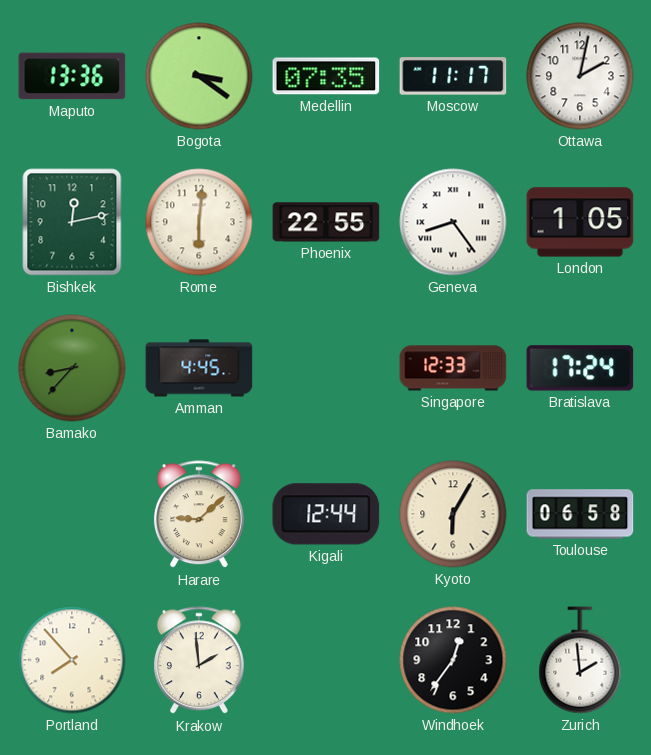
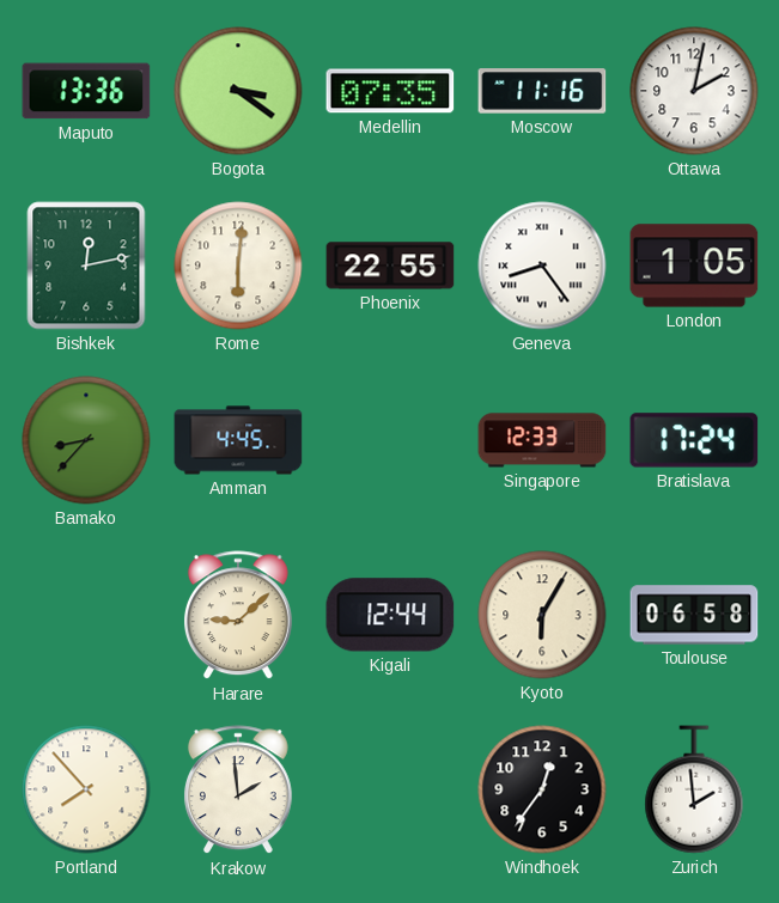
Moscow: 11:17 -> 11:16
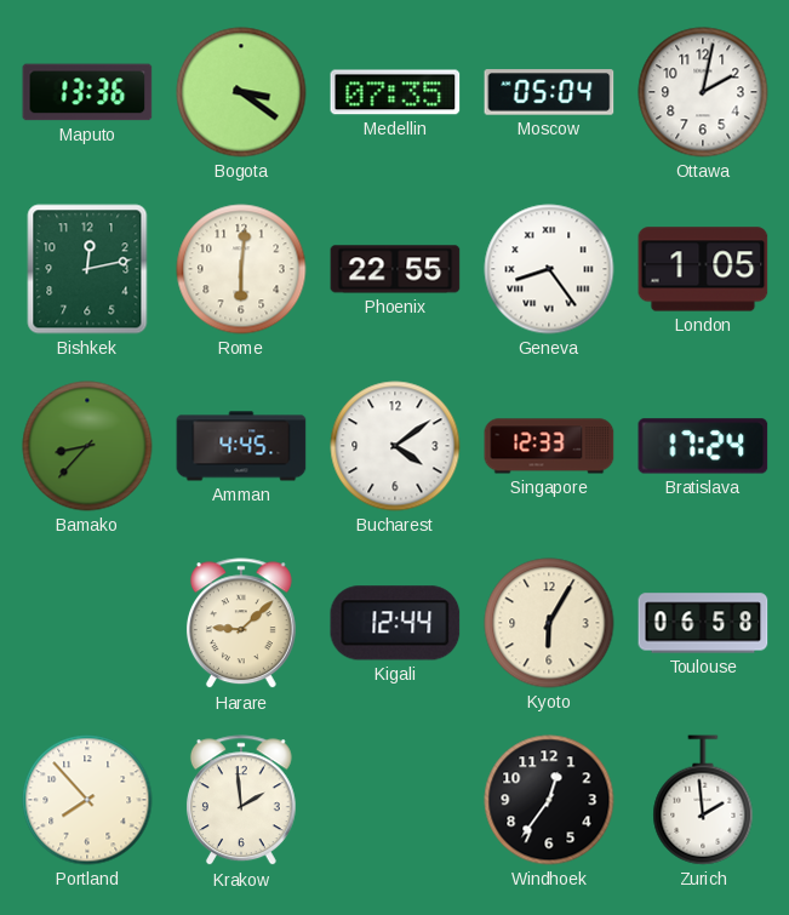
Moscow: 11:16 -> 05:04
Bucharest: none -> 4:09
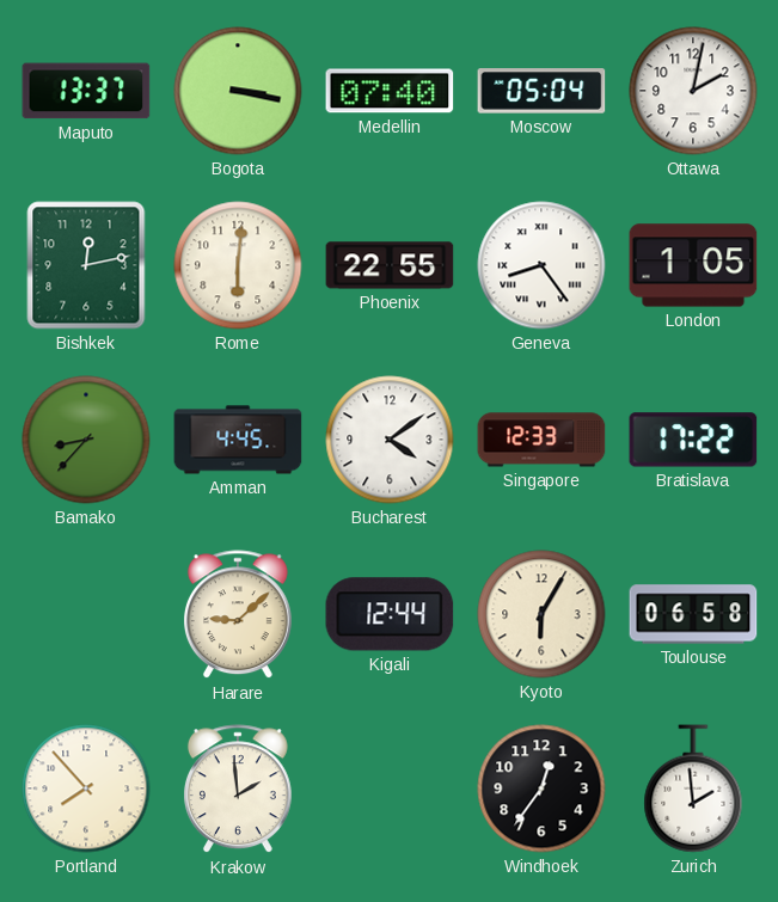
Maputo: 13:36 -> 13:37
Bogota: 3:21 -> 3:17
Medellin: 07:35 -> 07:40
Bratislava: 17:24 -> 17:22
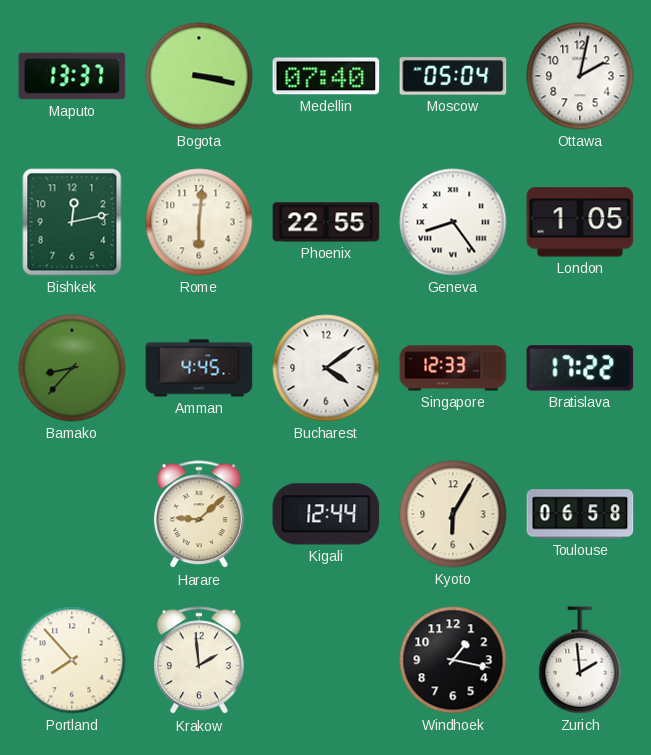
Windhoek: 12:36 -> 1:17
